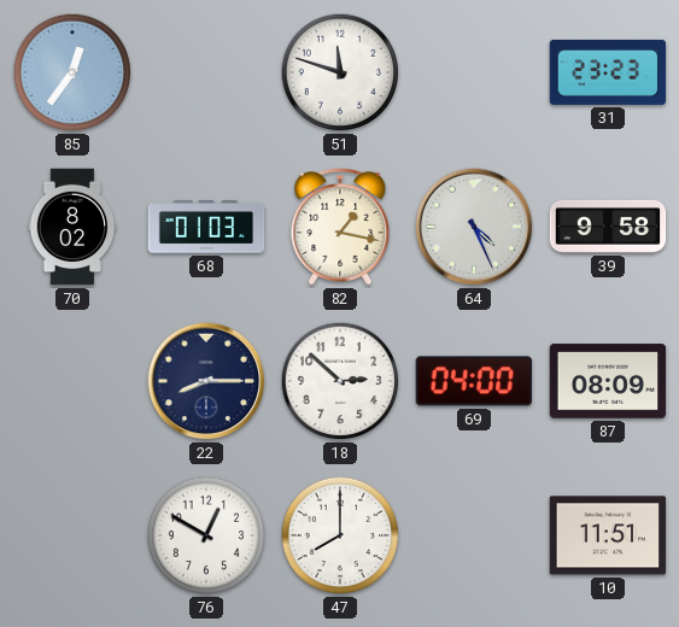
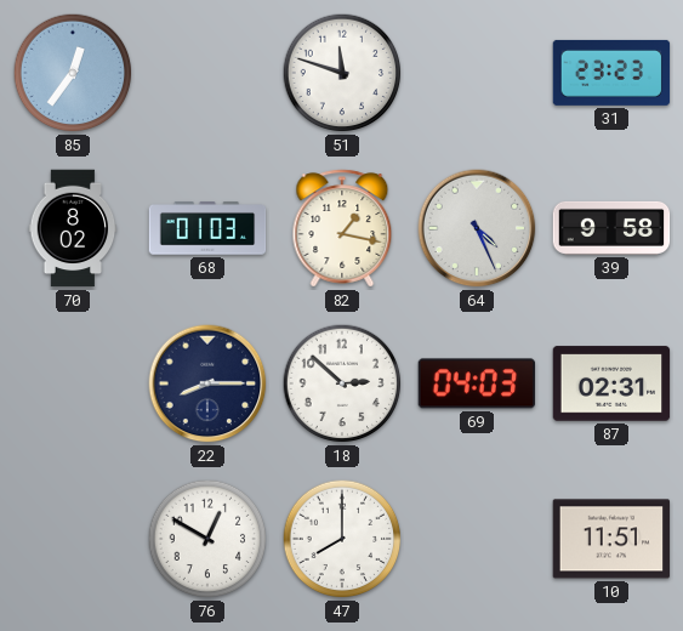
69: 04:00 -> 04:03
87: 08:09 -> 02:31
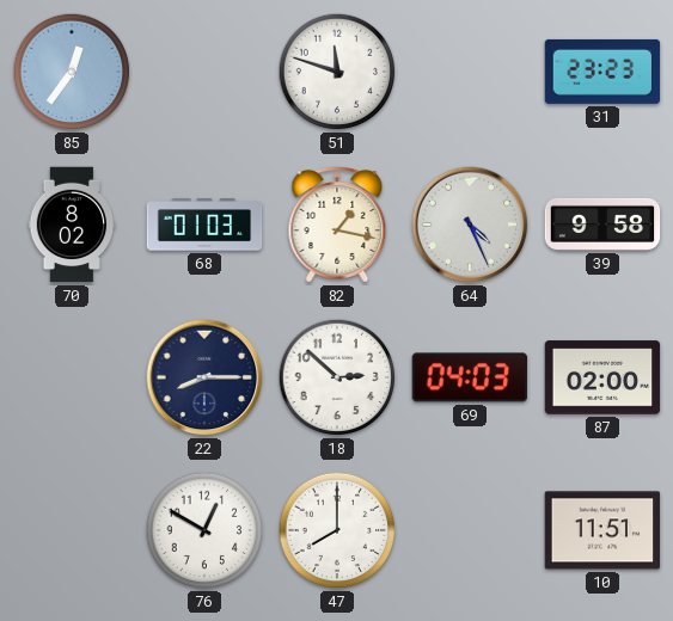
87: 02:31 -> 02:00
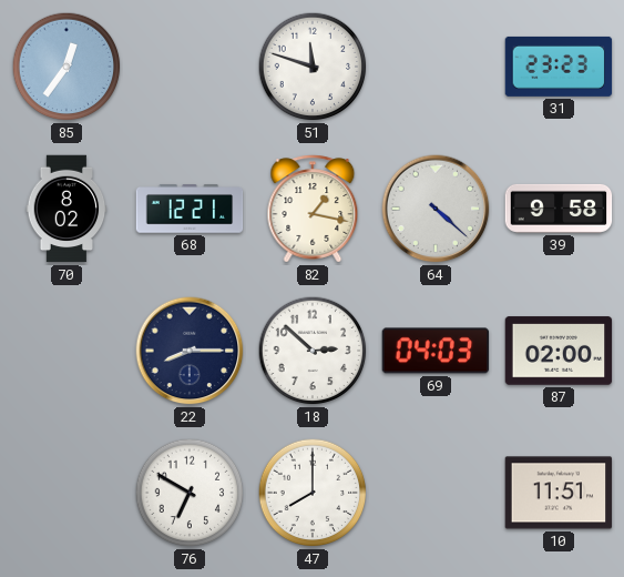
68: 01:03 -> 12:21
64: 4:26 -> 4:22
76: 12:50 -> 6:50
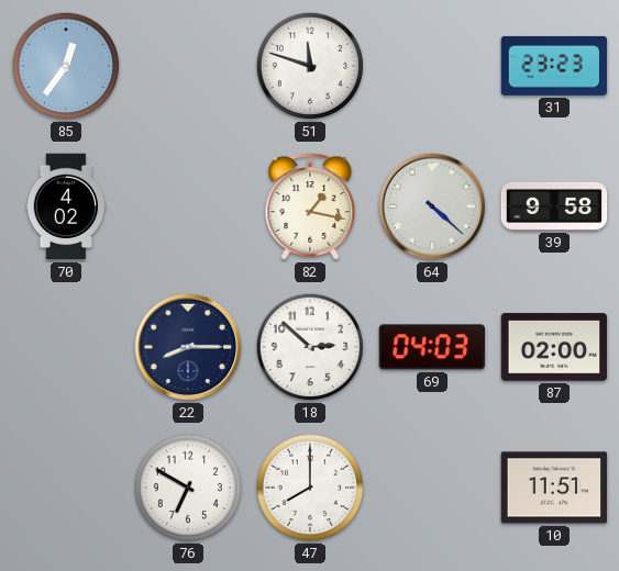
70: 8:02 -> 4:02
68: 12:21 -> none
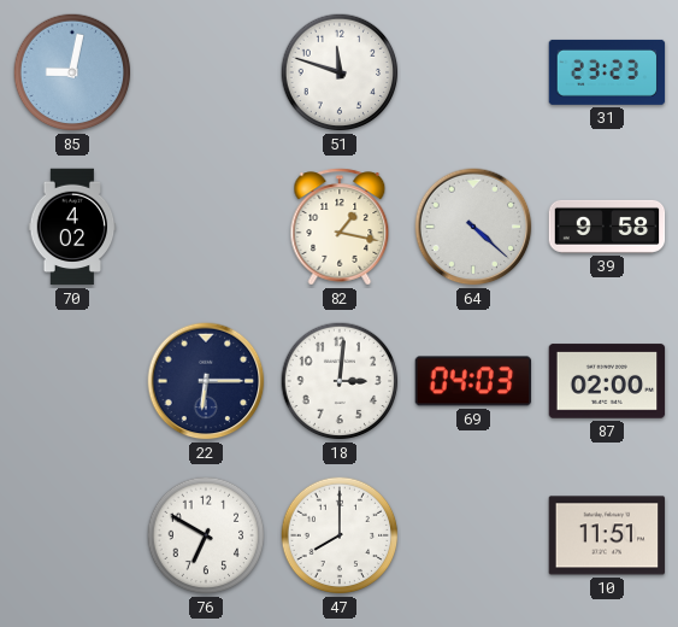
85: 12:36 -> 9:02
22: 8:15 -> 6:15
18: 2:52 -> 3:01
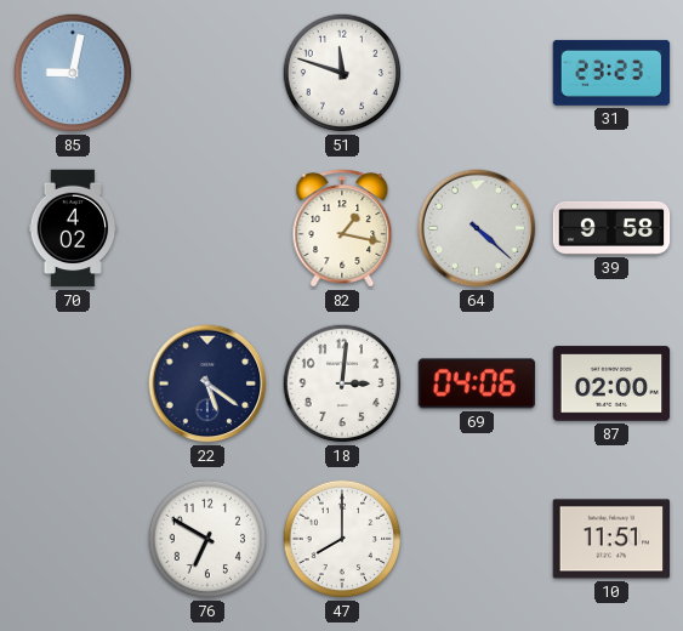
22: 6:15 -> 5:21
69: 04:03 -> 04:06
